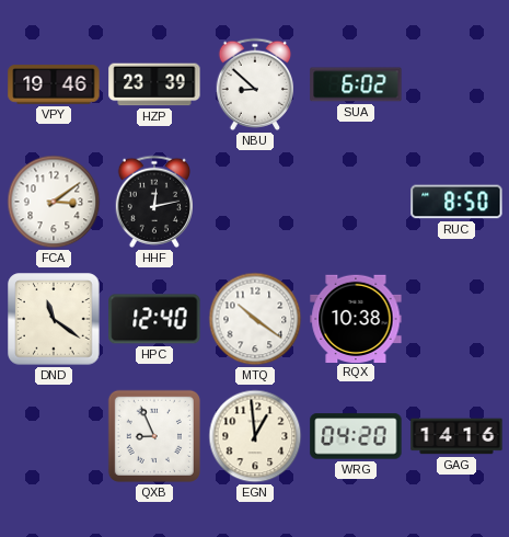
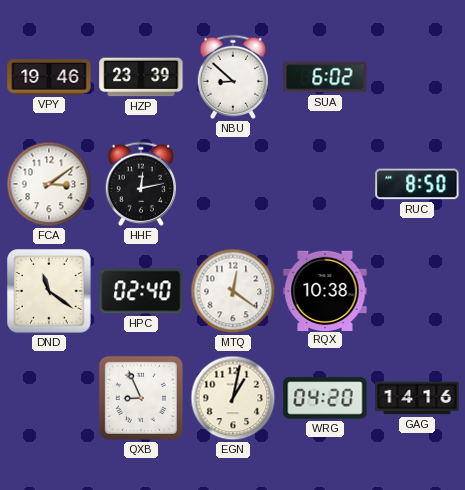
HPC: 12:40 -> 02:40
MTQ: 10:21 -> 12:21
EGN: 12:59 -> 1:02
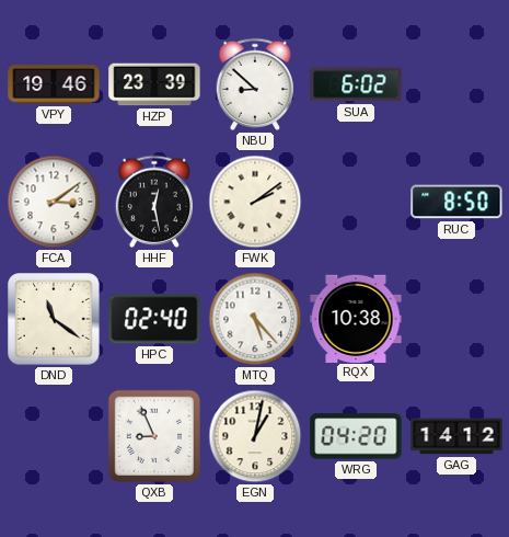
HHF: 12:13 -> 12:28
FWK: none -> 2:09
MTQ: 12:21 -> 5:23
GAG: 14:16 -> 14:12
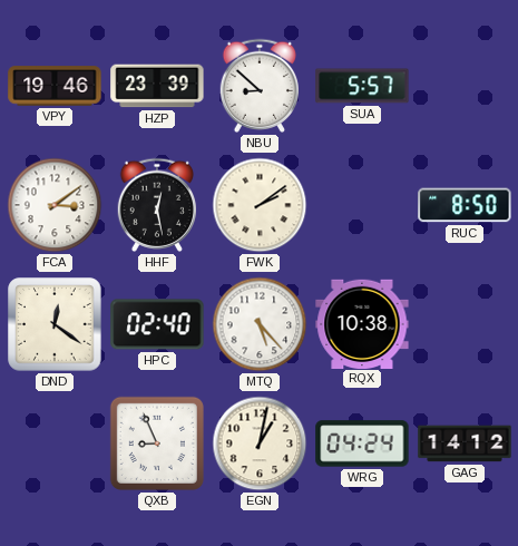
SUA: 6:02 -> 5:57
DND: 11:21 -> 12:21
WRG: 04:20 -> 04:24
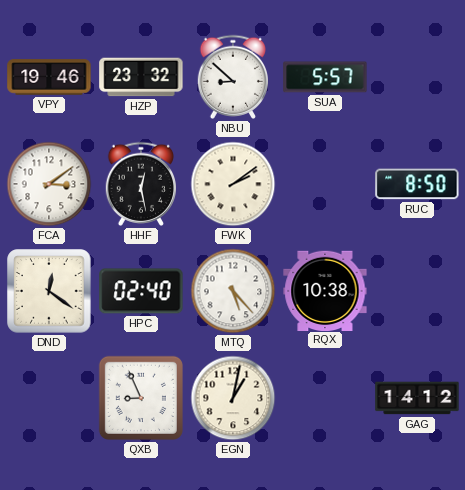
HZP: 23:39 -> 23:32
WRG: 04:24 -> none
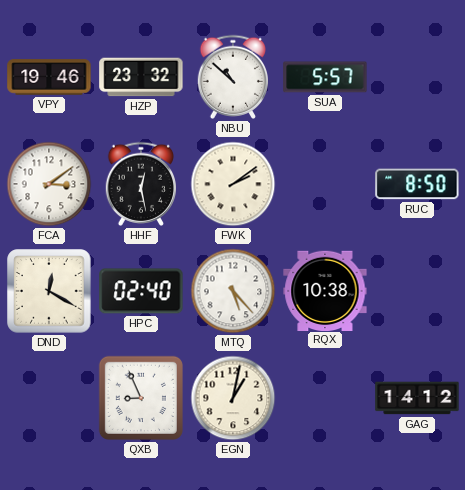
NBU: 8:52 -> 10:52
DND: 12:21 -> 12:20
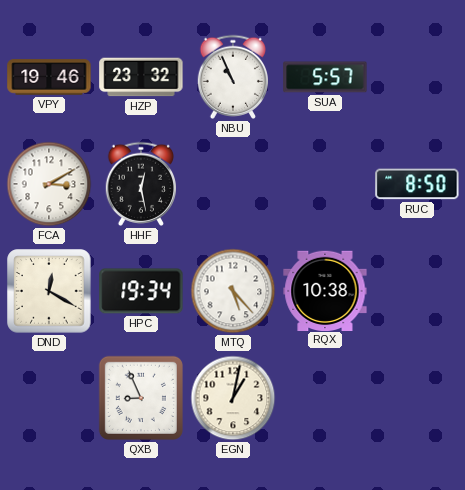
NBU: 10:52 -> 10:56
FCA: 3:09 -> 3:10
FWK: 2:09 -> none
HPC: 02:40 -> 19:34
GAG: 14:12 -> none
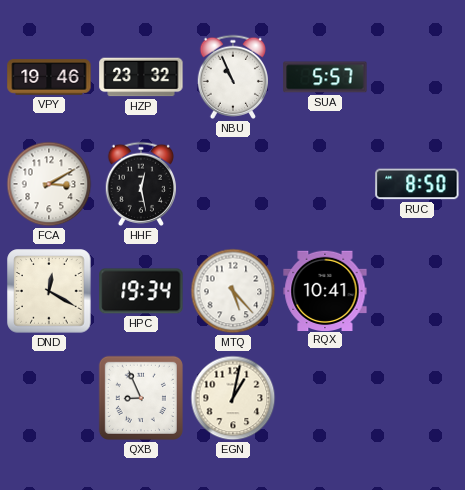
RQX: 10:38 -> 10:41
